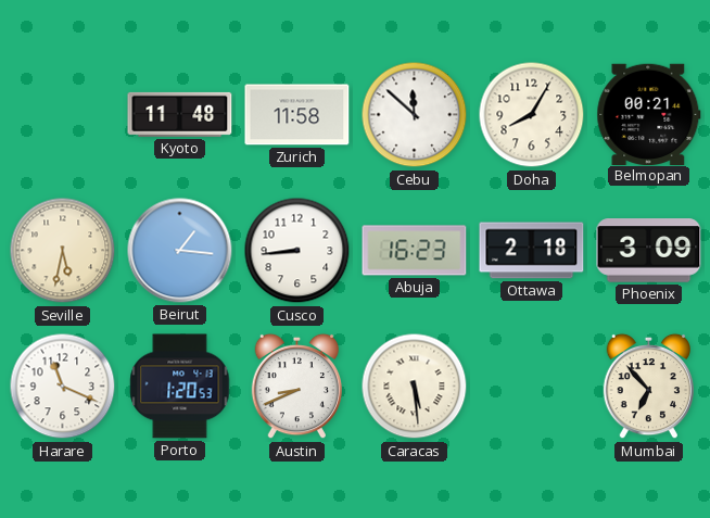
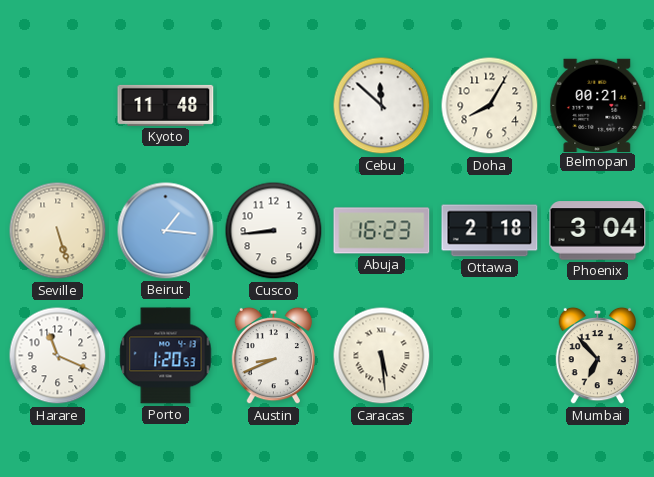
Zurich: 11:58 -> none
Seville: 5:32 -> 5:27
Phoenix: 3:09 -> 3:04
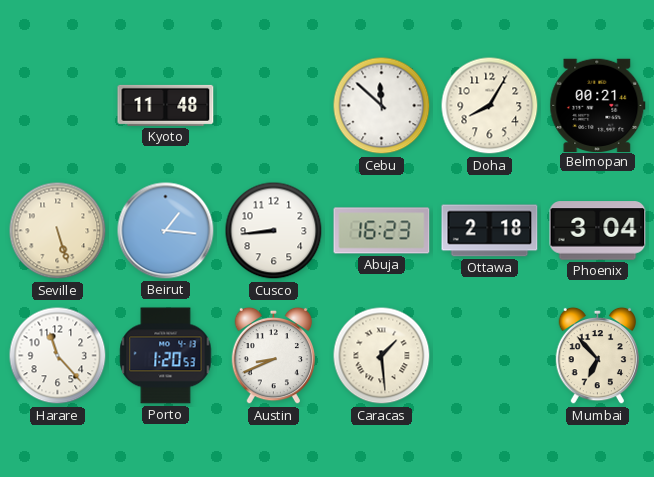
Harare: 11:19 -> 11:23
Caracas: 5:29 -> 1:29
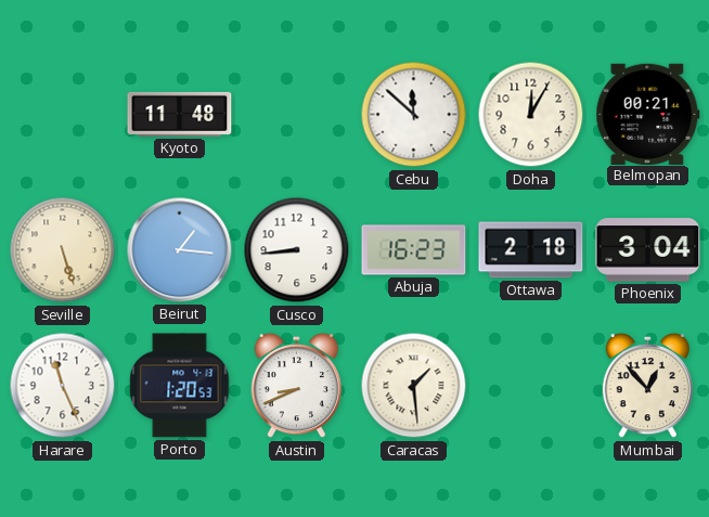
Doha: 8:05 -> 12:05
Harare: 11:23 -> 11:26
Mumbai: 6:53 -> 12:53
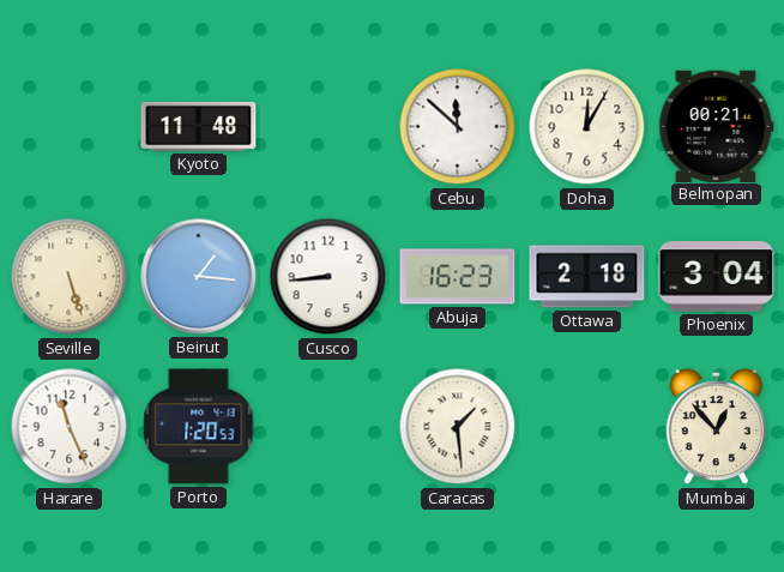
Austin: 8:41 -> none
